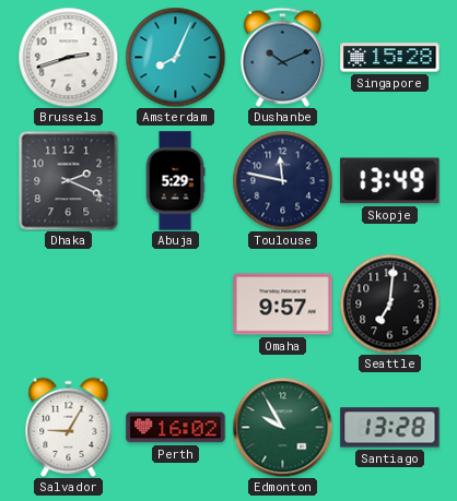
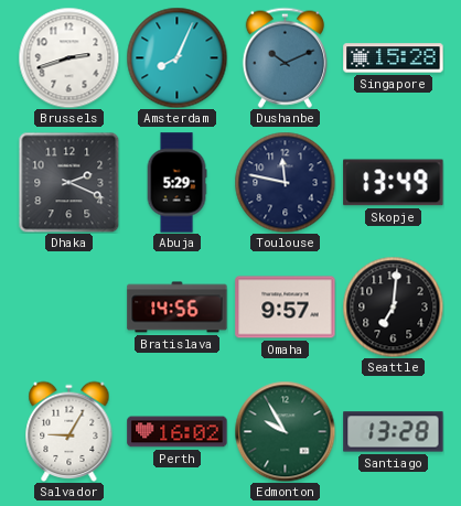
Bratislava: none -> 14:56
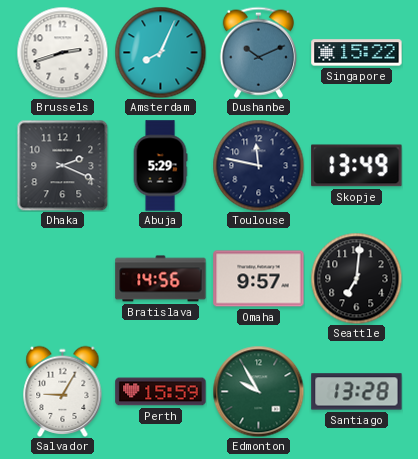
Singapore: 15:28 -> 15:22
Perth: 16:02 -> 15:59
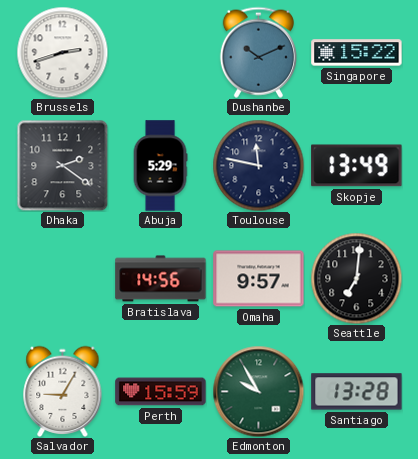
Amsterdam: 8:04 -> none
Dhaka: 2:19 -> 2:21
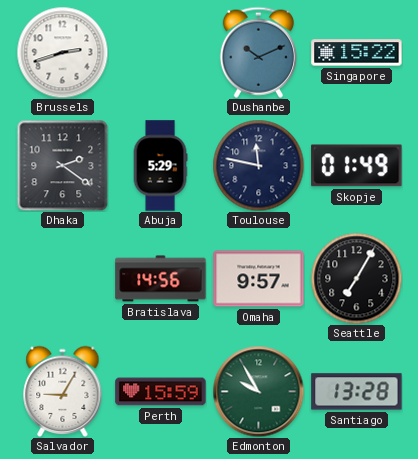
Skopje: 13:49 -> 01:49
Seattle: 7:01 -> 7:05
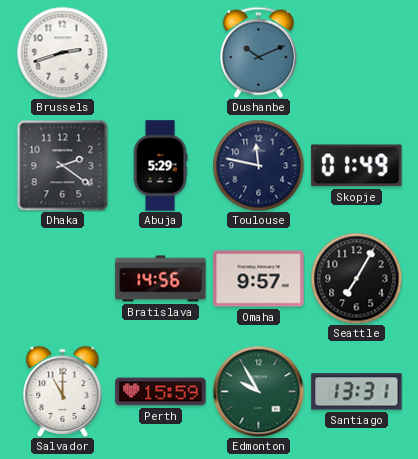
Singapore: 15:22 -> none
Salvador: 9:05 -> 11:00
Santiago: 13:28 -> 13:31
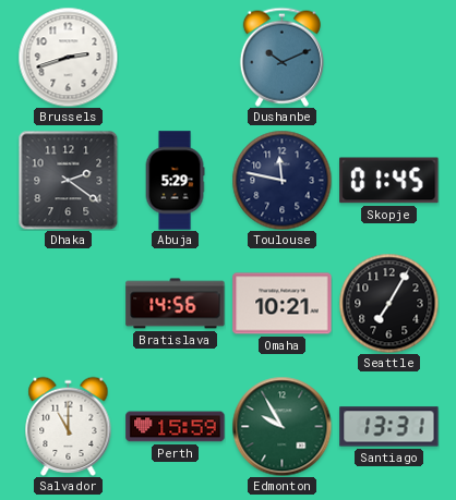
Skopje: 01:49 -> 01:45
Omaha: 9:57 -> 10:21
